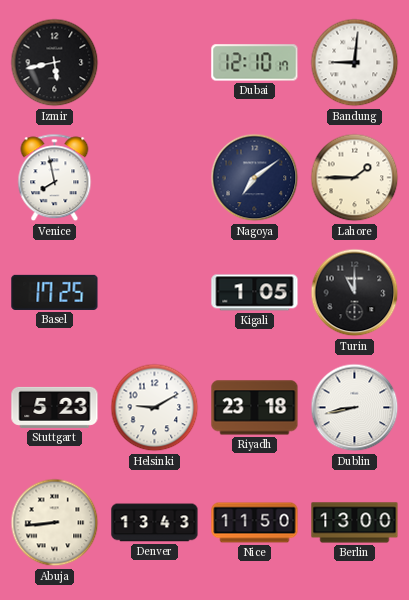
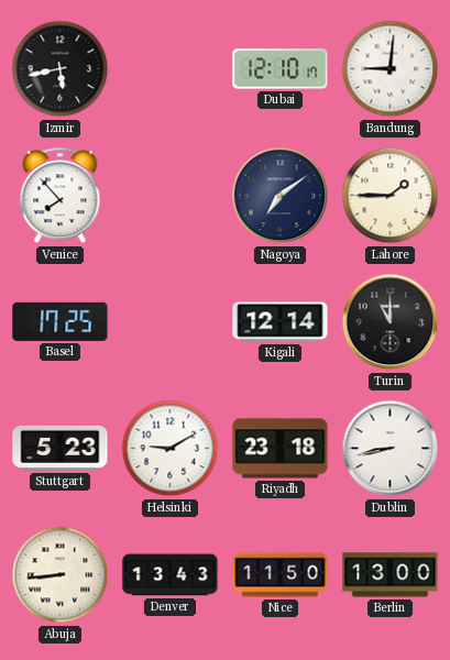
Venice: 7:58 -> 7:53
Kigali: 1:05 -> 12:14
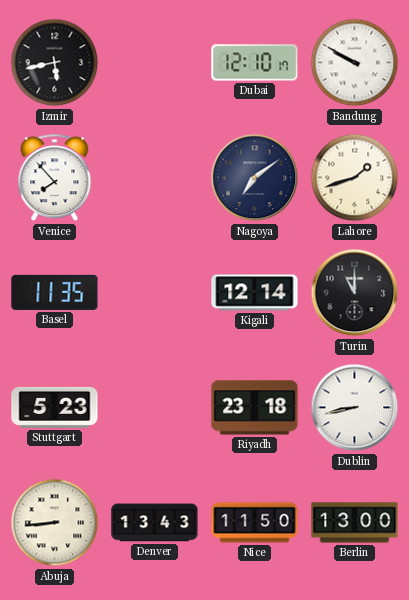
Bandung: 9:01 -> 9:50
Lahore: 1:45 -> 1:42
Basel: 17:25 -> 11:35
Helsinki: 9:10 -> none
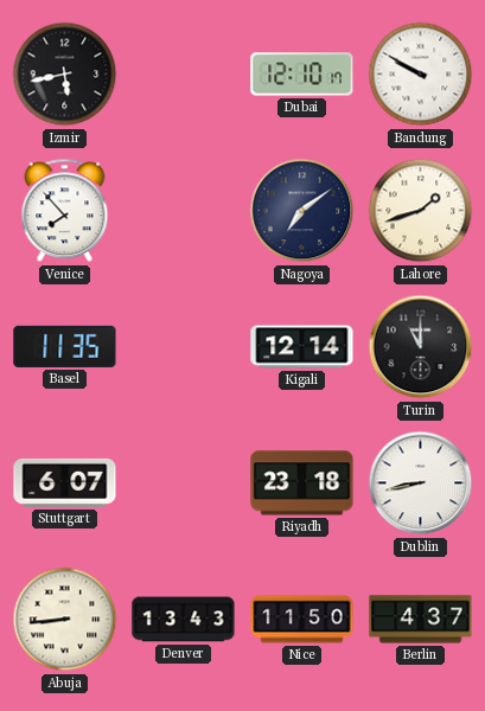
Stuttgart: 5:23 -> 6:07
Berlin: 13:00 -> 4:37
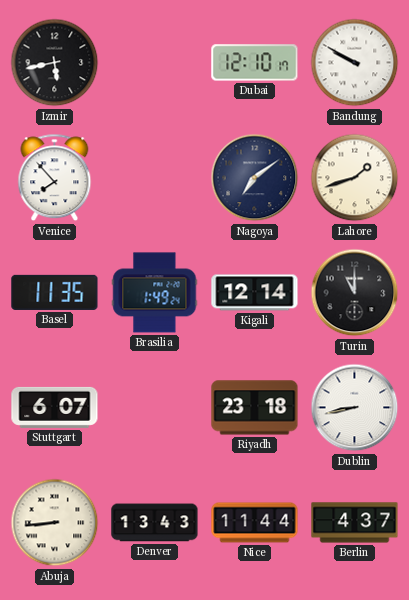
Brasilia: none -> 1:49
Nice: 11:50 -> 11:44
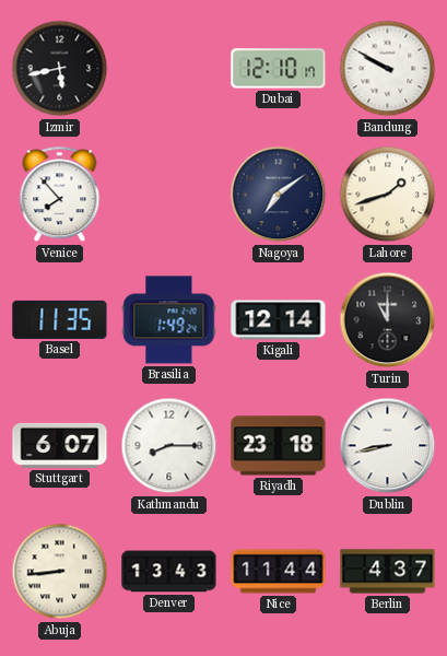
Kathmandu: none -> 8:15
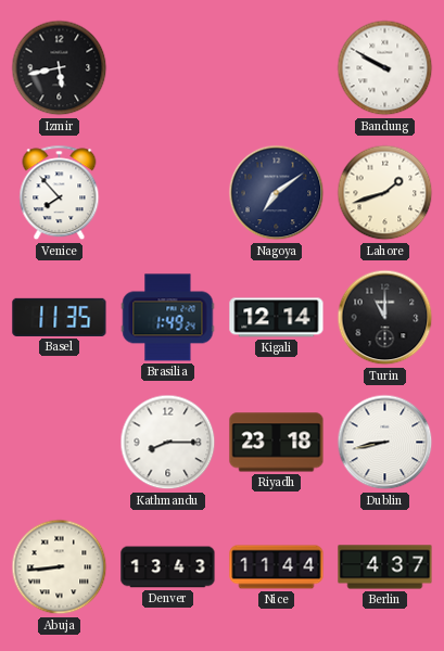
Dubai: 12:10 -> none
Stuttgart: 6:07 -> none
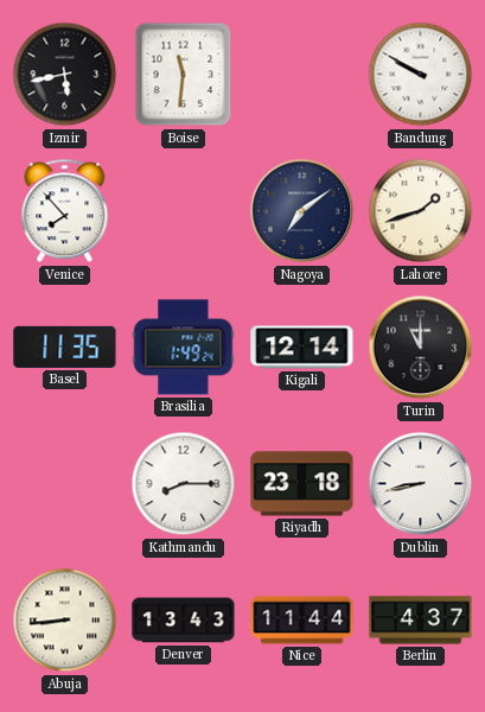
Boise: none -> 11:31
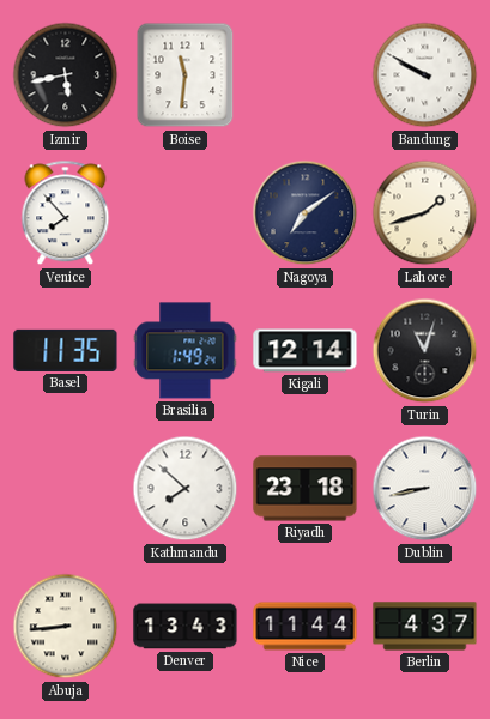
Turin: 11:00 -> 11:03
Kathmandu: 8:15 -> 7:52
